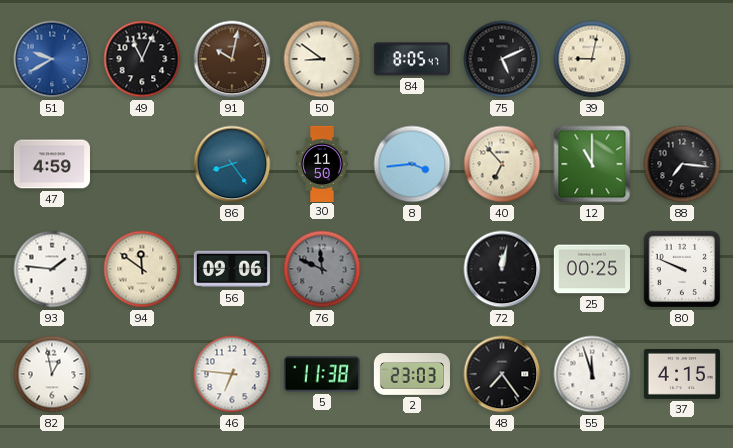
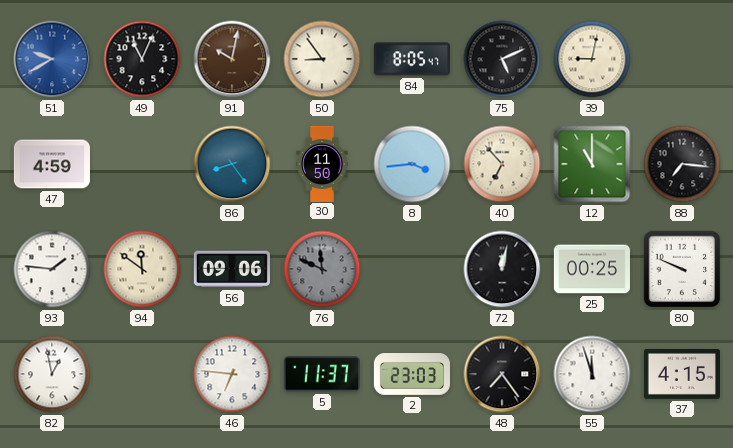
50: 8:51 -> 8:54
5: 11:38 -> 11:37
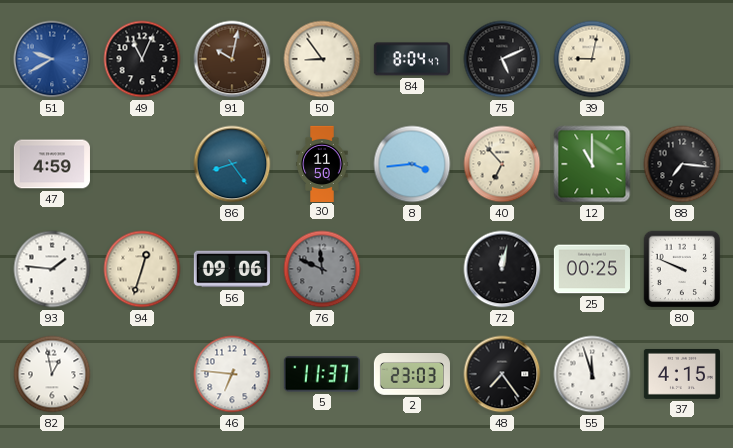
84: 8:05 -> 8:04
94: 11:51 -> 12:33
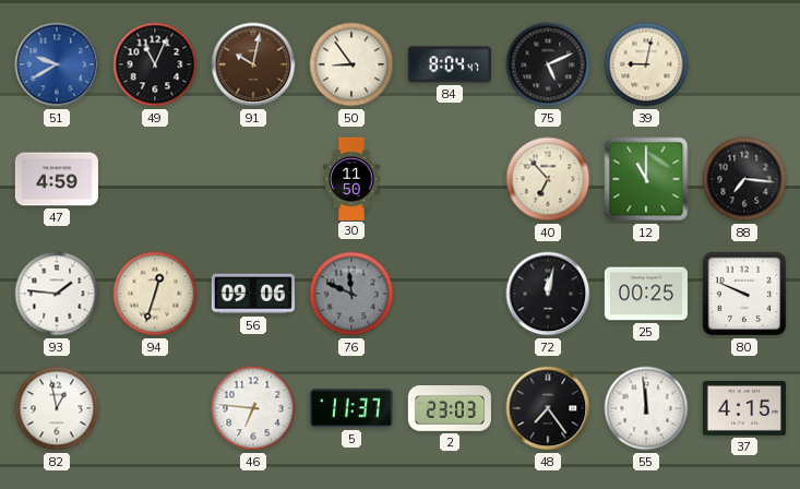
86: 8:24 -> none
8: 3:44 -> none
55: 11:57 -> 11:59
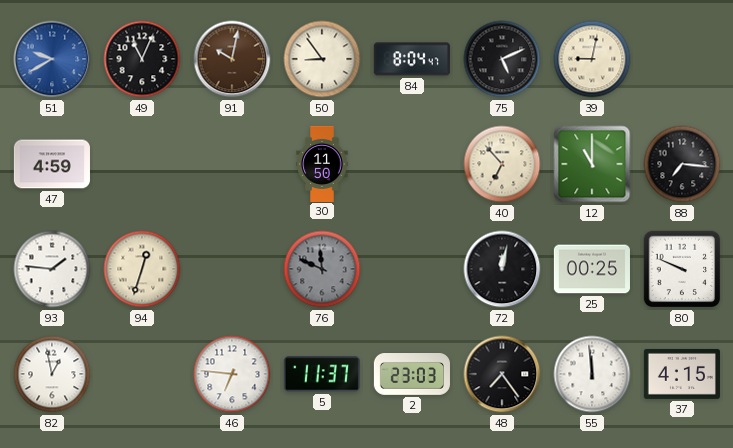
56: 09:06 -> none
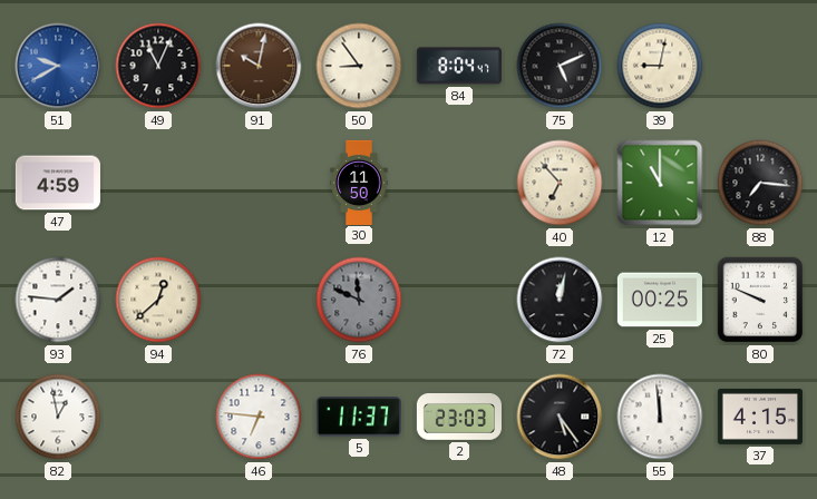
94: 12:33 -> 12:38
48: 7:24 -> 5:24
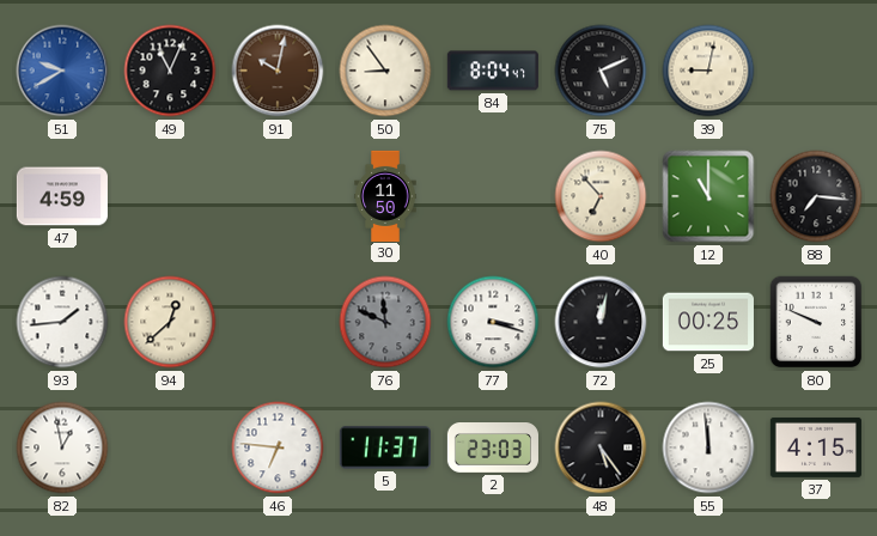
93: 1:46 -> 1:44
77: none -> 3:18
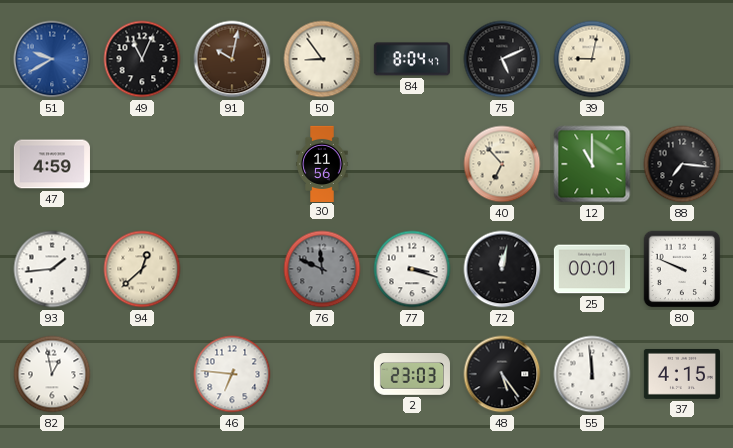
30: 11:50 -> 11:56
25: 00:25 -> 00:01
5: 11:37 -> none
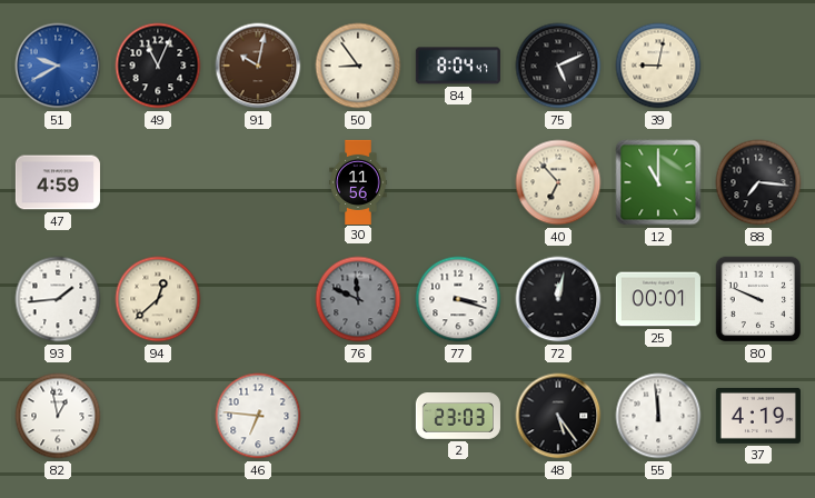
37: 4:15 -> 4:19
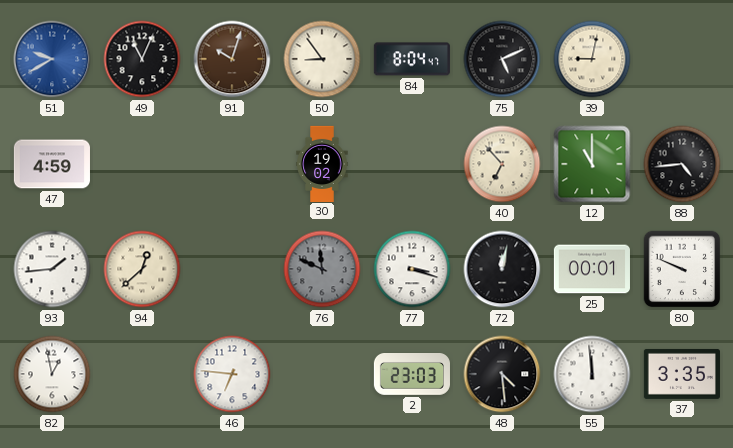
91: 10:02 -> 10:03
30: 11:56 -> 19:02
88: 7:16 -> 4:44
48: 5:24 -> 4:29
37: 4:19 -> 3:35
